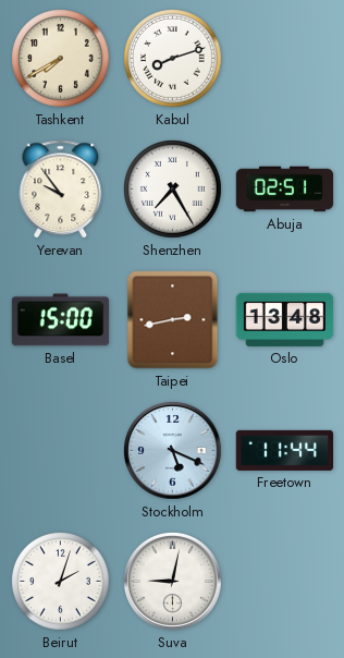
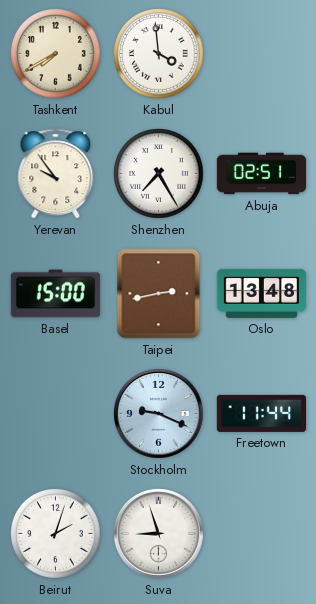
Kabul: 8:12 -> 3:59
Stockholm: 5:19 -> 9:19
Suva: 9:02 -> 8:57
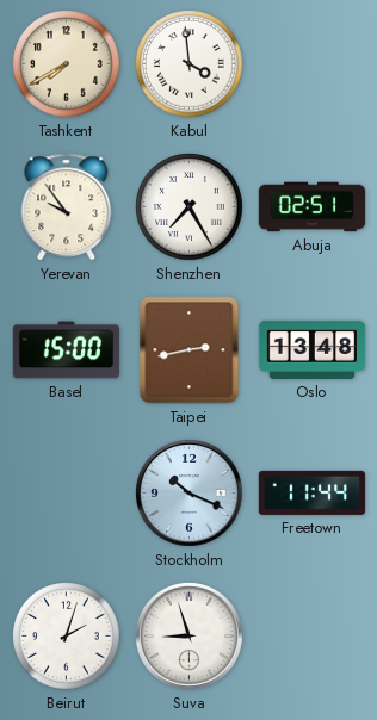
Stockholm: 9:19 -> 10:19
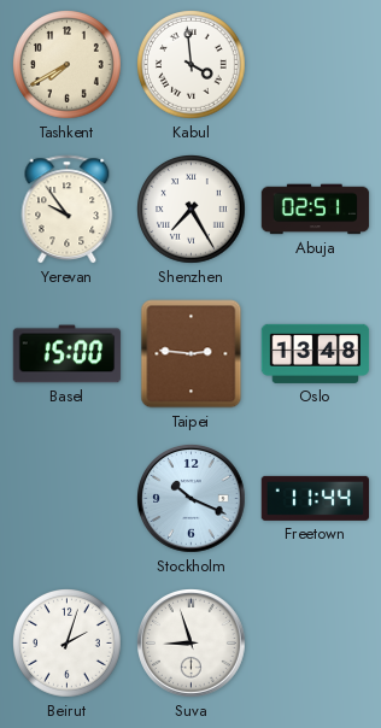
Taipei: 2:43 -> 2:46
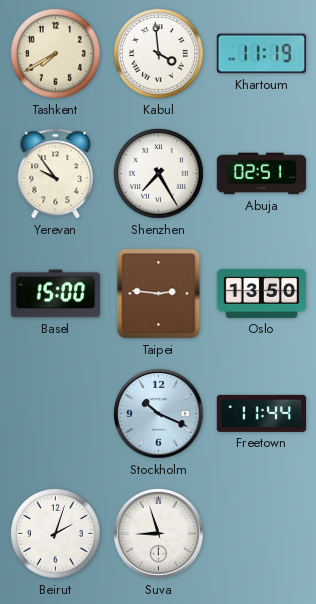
Khartoum: none -> 11:19
Oslo: 13:48 -> 13:50
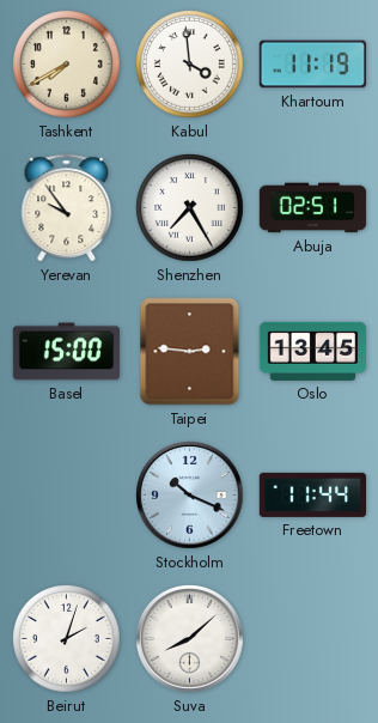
Oslo: 13:50 -> 13:45
Suva: 8:57 -> 8:08
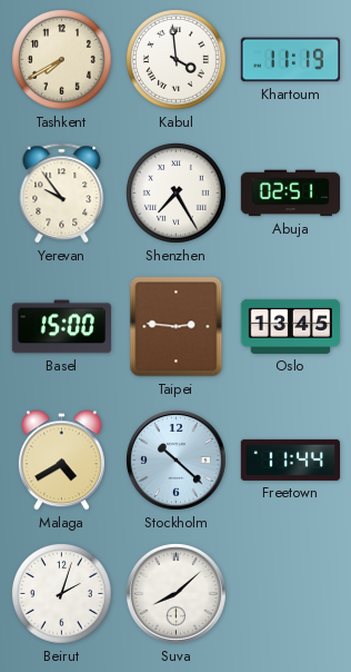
Malaga: none -> 4:40
Stockholm: 10:19 -> 10:22
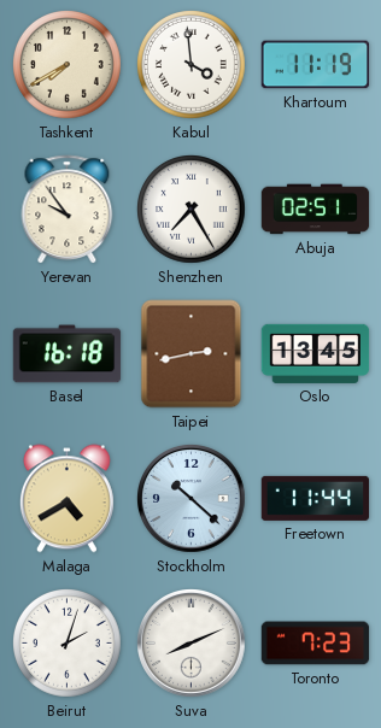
Basel: 15:00 -> 16:18
Taipei: 2:46 -> 2:43
Suva: 8:08 -> 8:11
Toronto: none -> 7:23
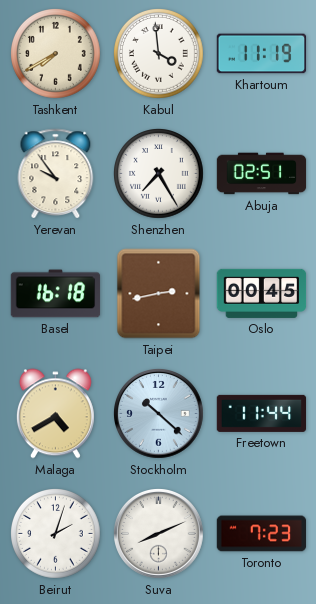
Oslo: 13:45 -> 00:45
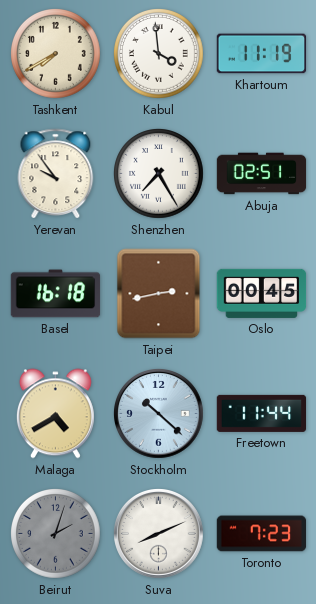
Beirut dial: white -> grey
